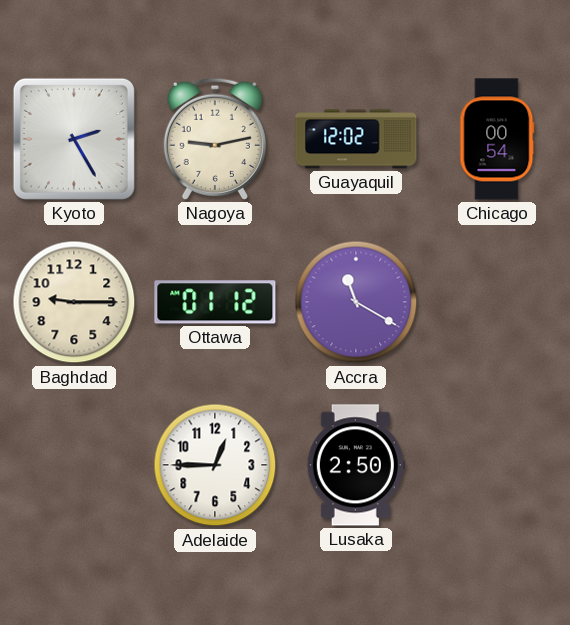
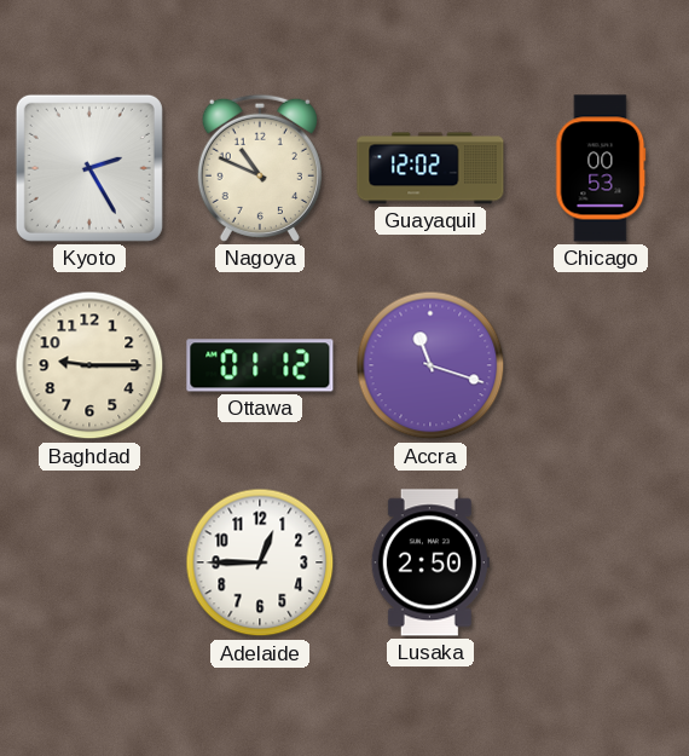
Nagoya: 9:13 -> 10:49
Chicago: 00:54 -> 00:53
Accra: 11:20 -> 11:18
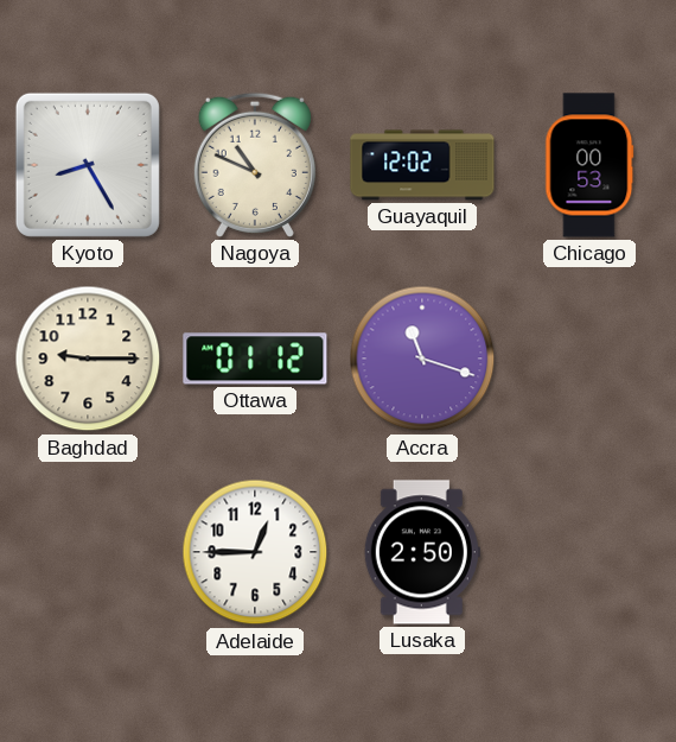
Kyoto: 2:25 -> 8:25
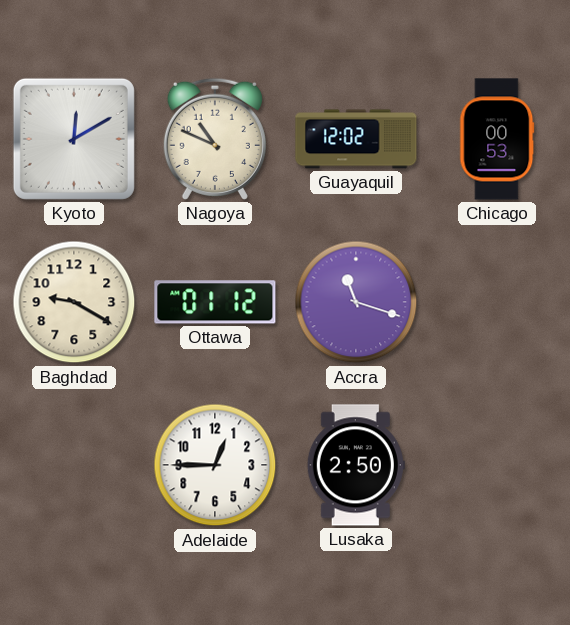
Kyoto: 8:25 -> 12:10
Baghdad: 9:15 -> 9:20
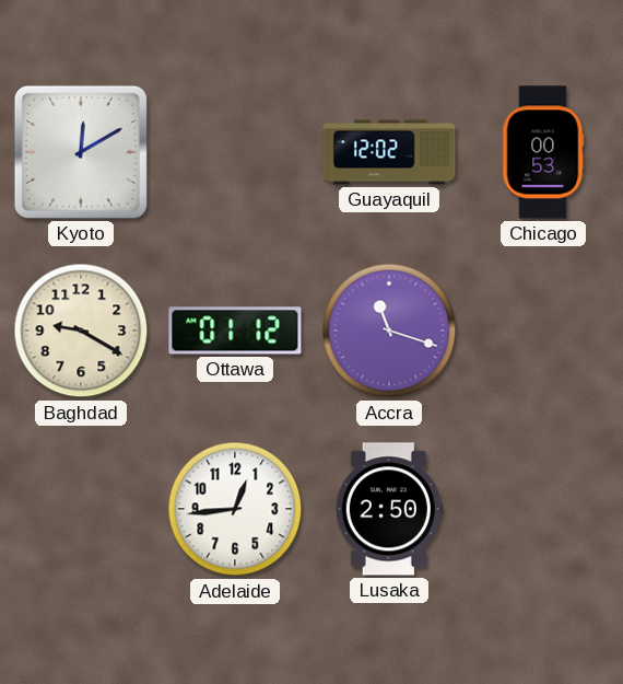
Nagoya: 10:49 -> none
Adelaide: 12:45 -> 12:44
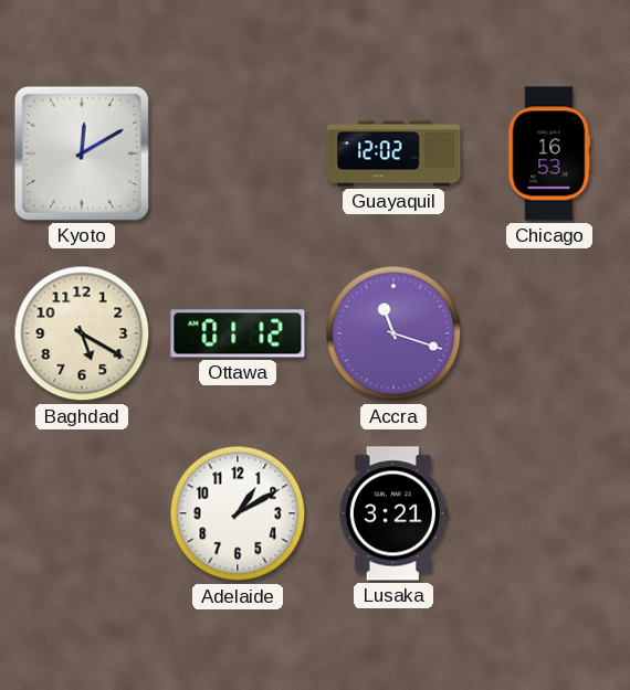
Chicago: 00:53 -> 16:53
Baghdad: 9:20 -> 5:20
Adelaide: 12:44 -> 1:10
Lusaka: 2:50 -> 3:21
